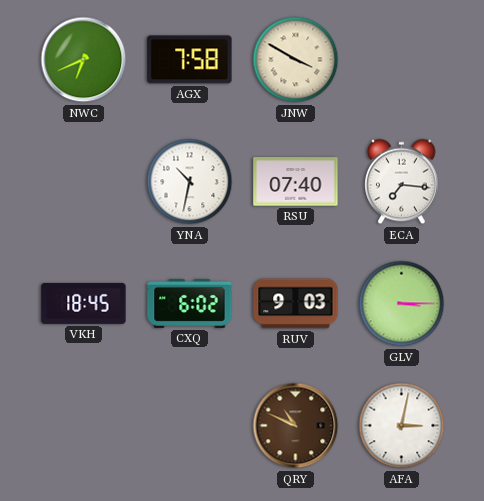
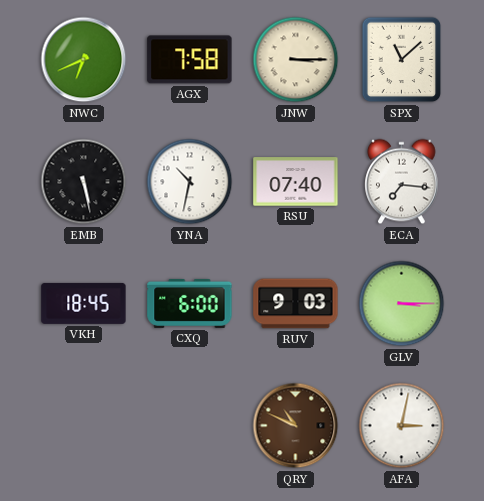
JNW: 3:50 -> 3:15
SPX: none -> 11:08
EMB: none -> 5:28
CXQ: 6:02 -> 6:00
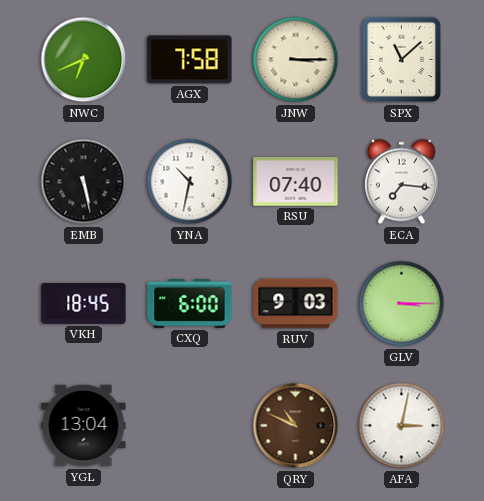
YGL: none -> 13:04
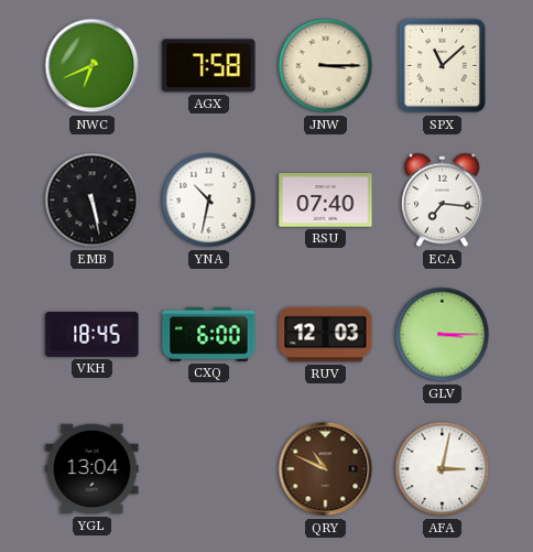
RUV: 9:03 -> 12:03
